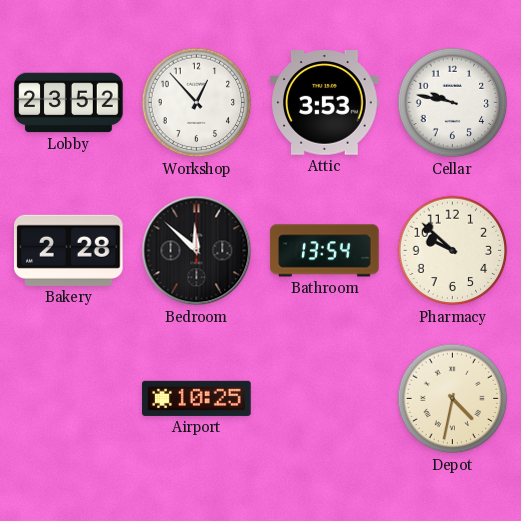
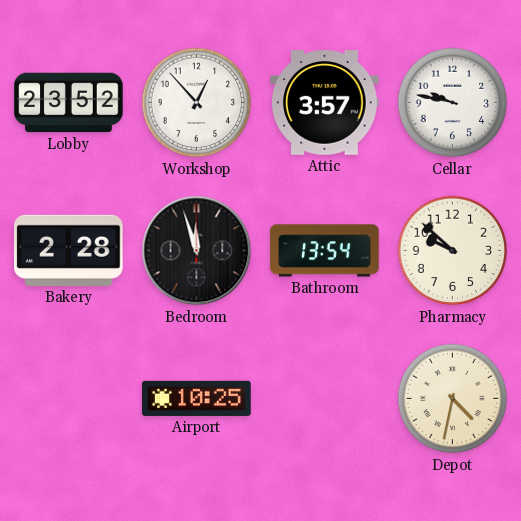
Attic: 3:53 -> 3:57
Bedroom: 11:52 -> 11:57
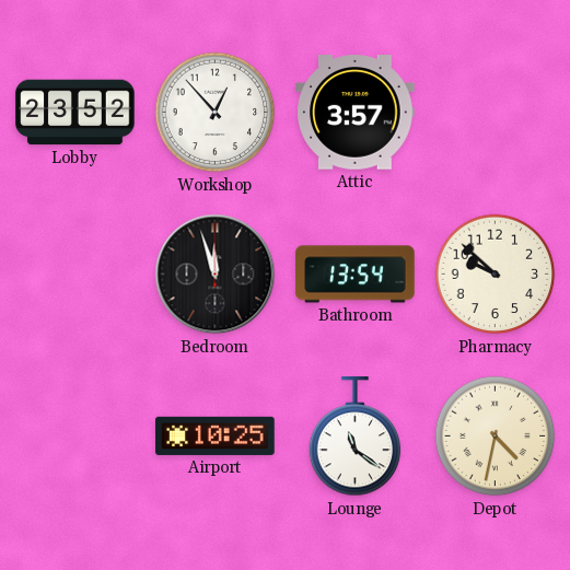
Cellar: 9:47 -> none
Bakery: 2:28 -> none
Lounge: none -> 11:21
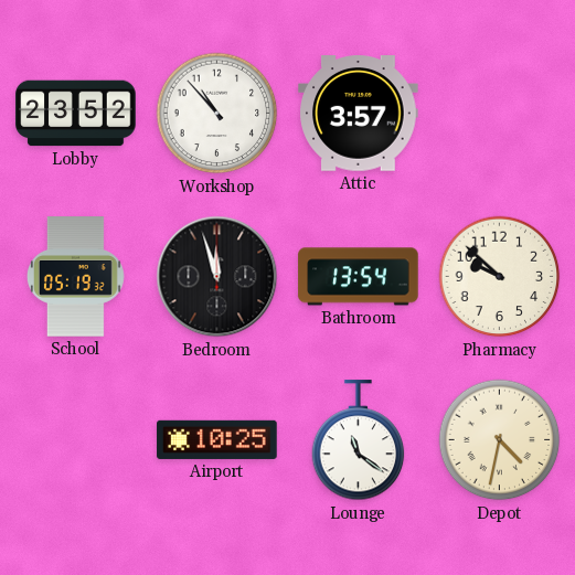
Workshop: 12:53 -> 10:53
School: none -> 05:19
